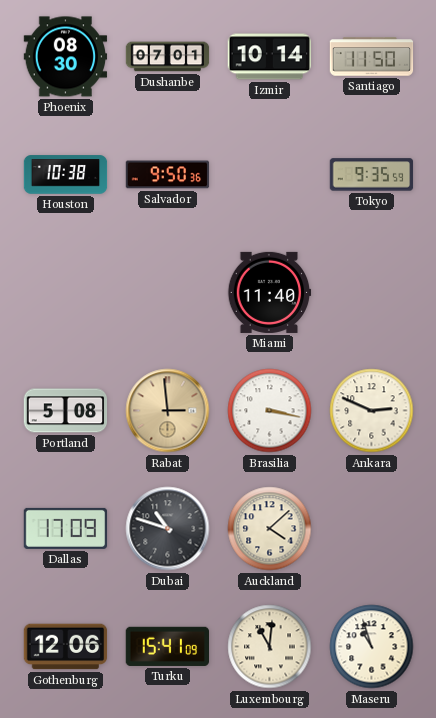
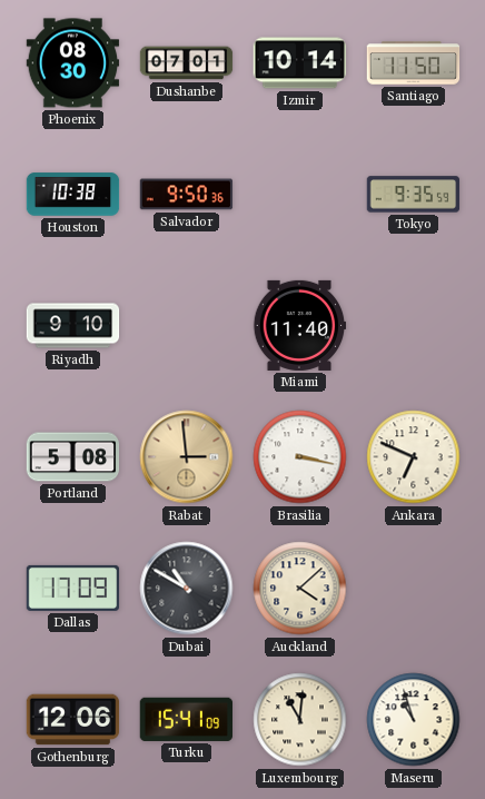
Riyadh: none -> 9:10
Ankara: 2:49 -> 6:49
Dubai: 10:48 -> 10:50
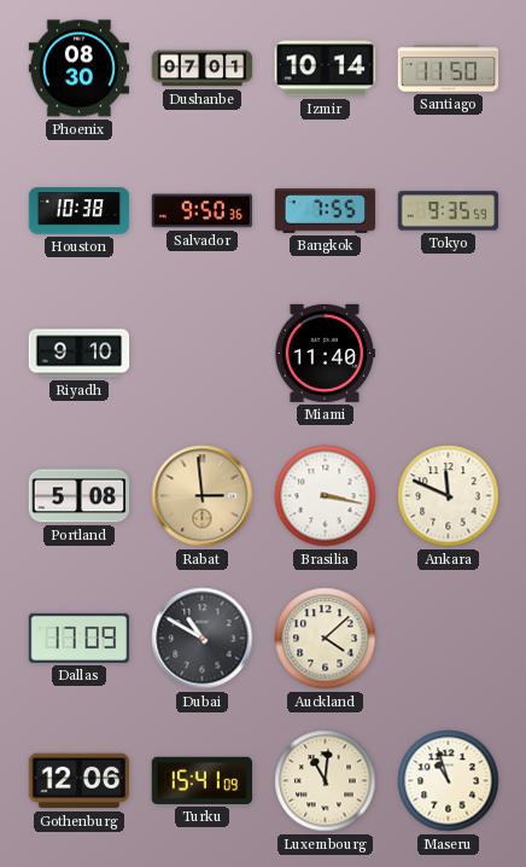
Bangkok: none -> 7:55
Ankara: 6:49 -> 11:49
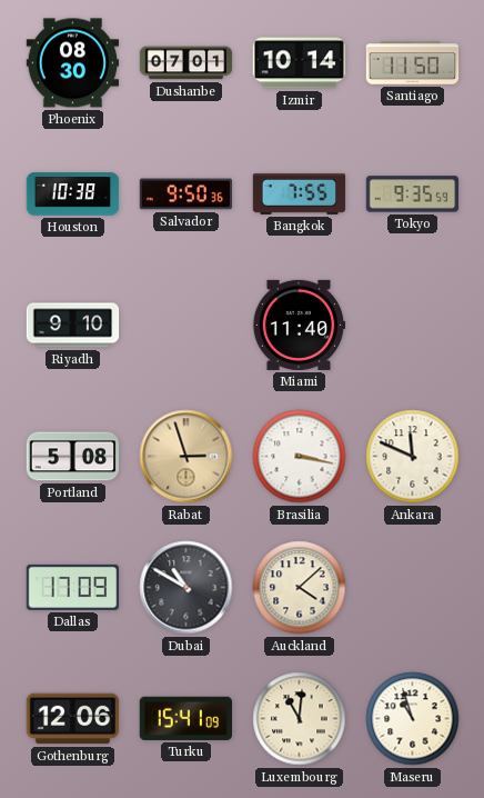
Rabat: 2:59 -> 2:57
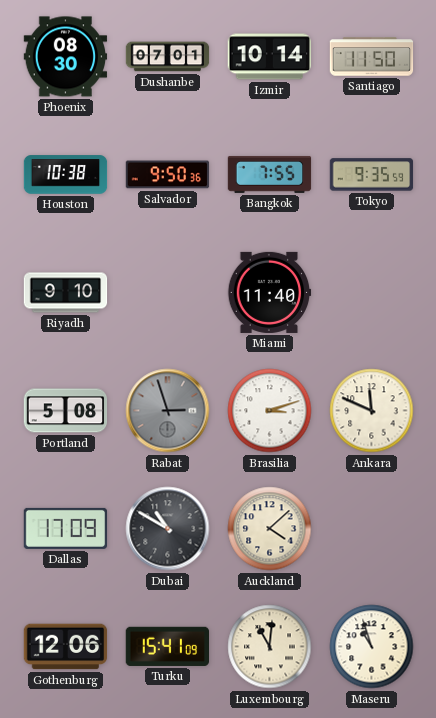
Rabat dial: champagne -> grey
Brasilia: 3:17 -> 3:12
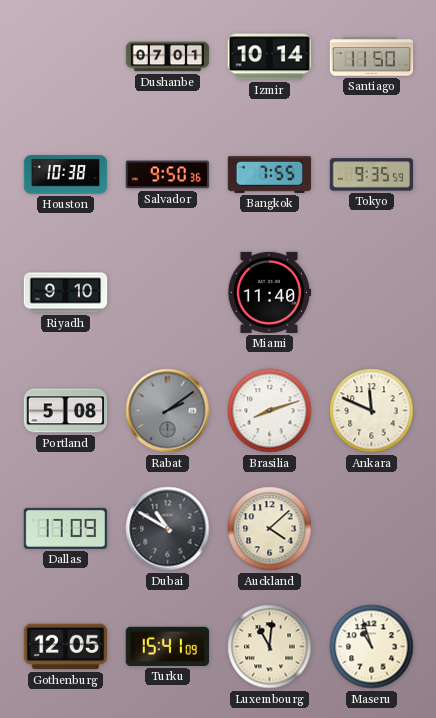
Phoenix: 08:30 -> none
Rabat: 2:57 -> 2:09
Brasilia: 3:12 -> 8:12
Gothenburg: 12:06 -> 12:05
